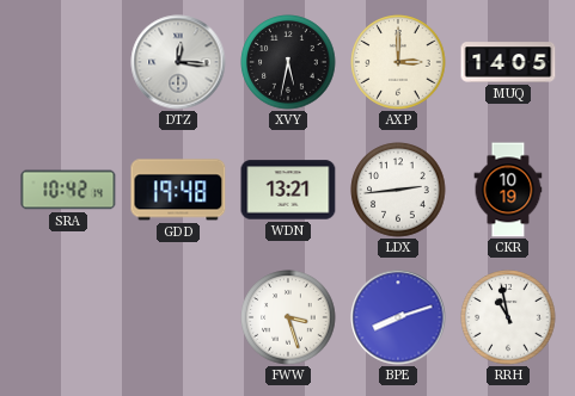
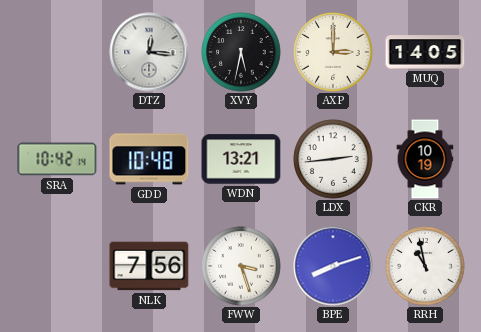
GDD: 19:48 -> 10:48
NLK: none -> 7:56
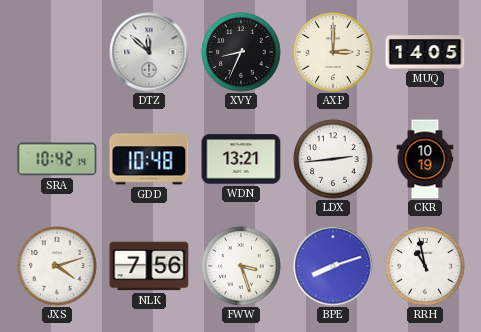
DTZ: 12:16 -> 11:52
XVY: 5:32 -> 8:34
JXS: none -> 4:12
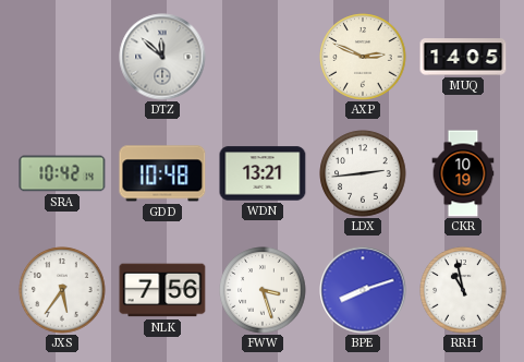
XVY: 8:34 -> none
AXP: 3:00 -> 2:49
JXS: 4:12 -> 5:36
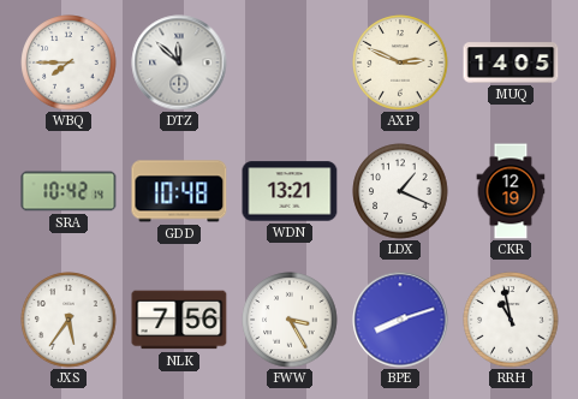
WBQ: none -> 7:45
LDX: 2:44 -> 1:19
CKR: 10:19 -> 12:19
FWW: 3:27 -> 3:25
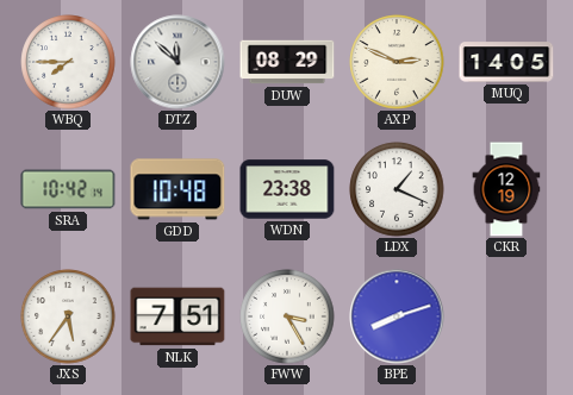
DUW: none -> 08:29
WDN: 13:21 -> 23:38
NLK: 7:56 -> 7:51
RRH: 10:58 -> none
